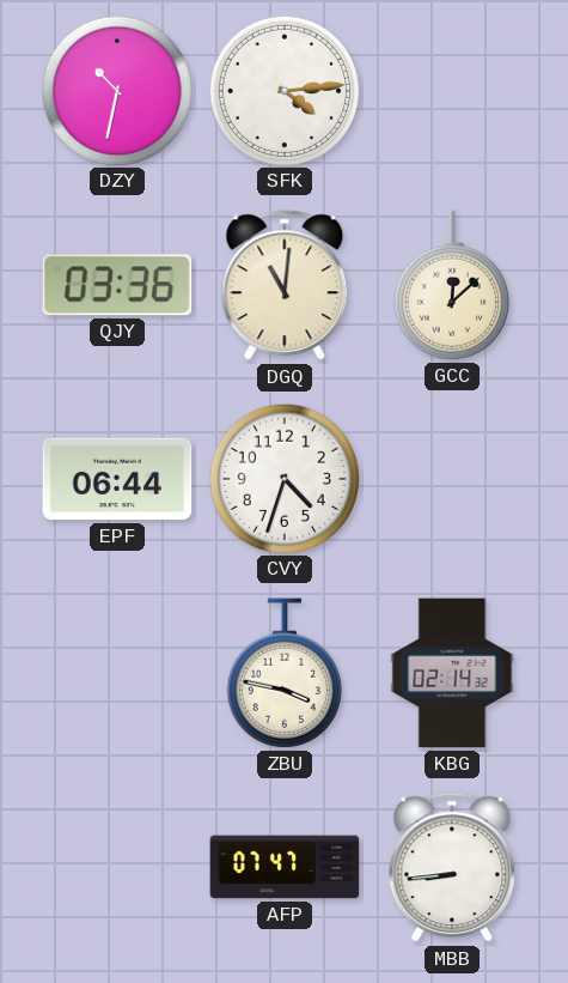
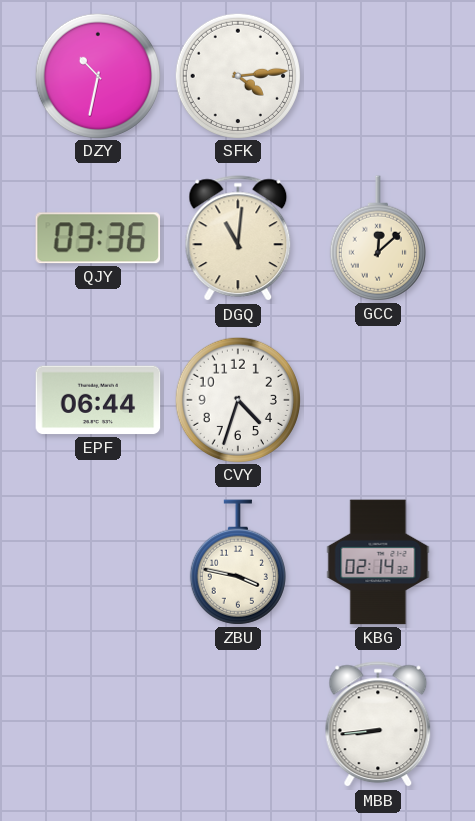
AFP: 07:47 -> none
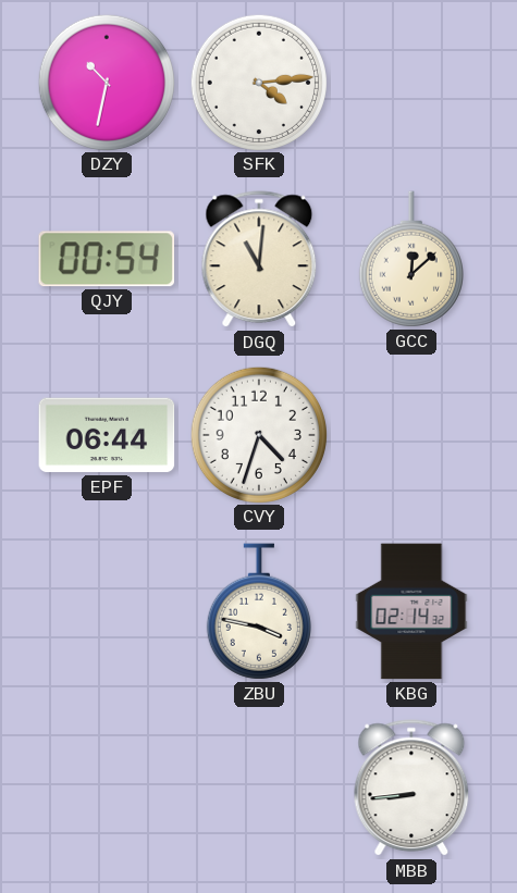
QJY: 03:36 -> 00:54
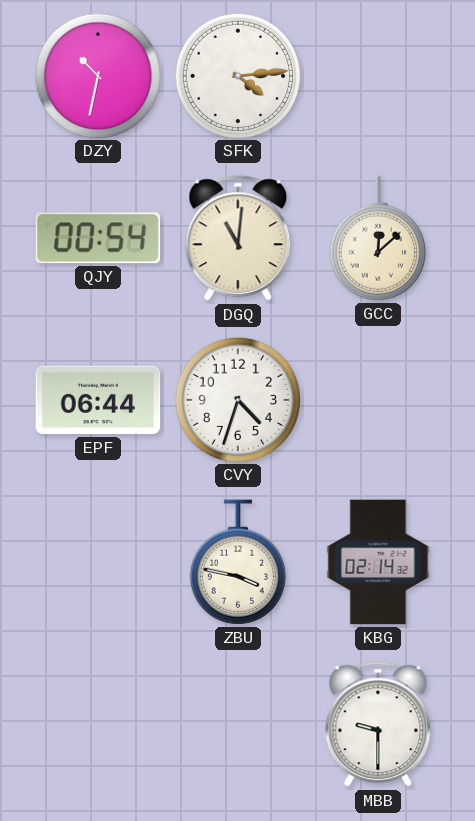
MBB: 8:44 -> 9:30
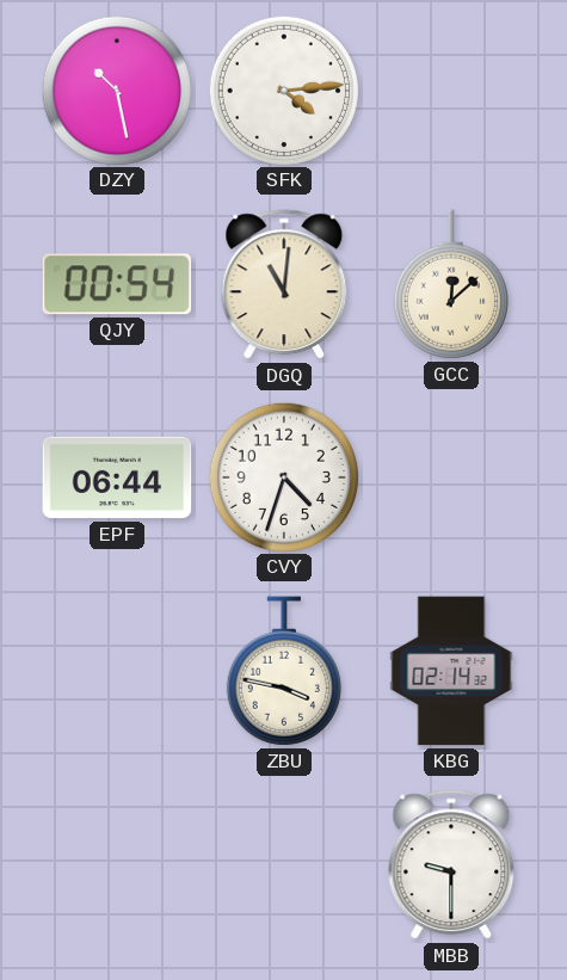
DZY: 10:32 -> 10:28
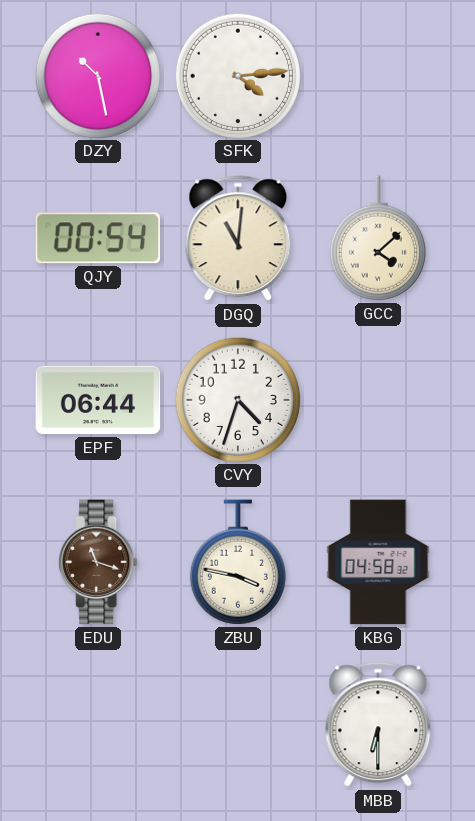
GCC: 12:08 -> 4:08
EDU: none -> 11:18
KBG: 02:14 -> 04:58
MBB: 9:30 -> 6:30
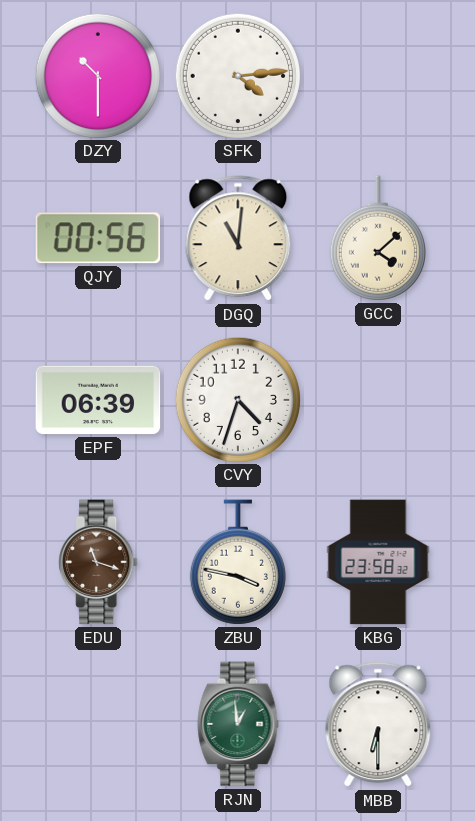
DZY: 10:28 -> 10:30
QJY: 00:54 -> 00:56
EPF: 06:44 -> 06:39
KBG: 04:58 -> 23:58
RJN: none -> 12:59
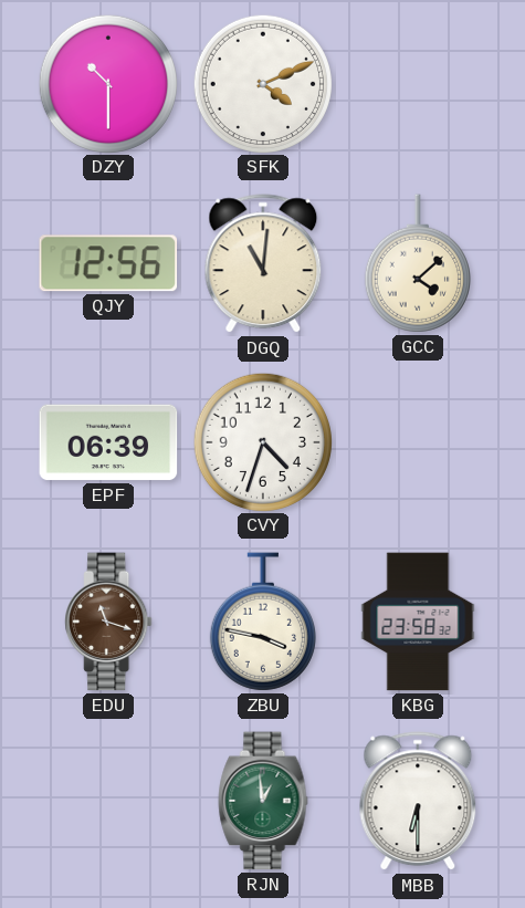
SFK: 4:14 -> 4:11
QJY: 00:56 -> 12:56
